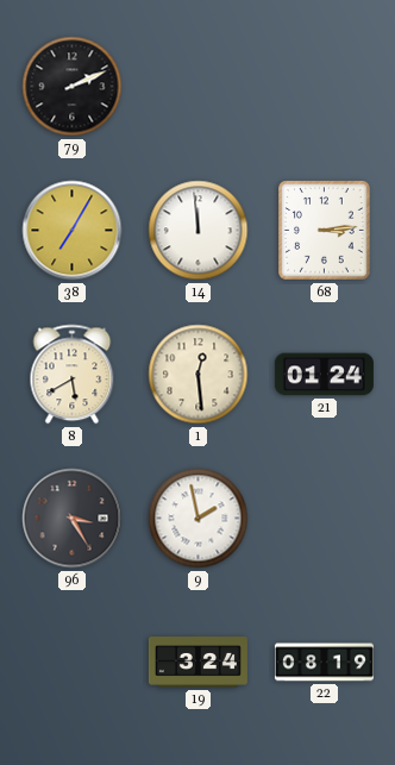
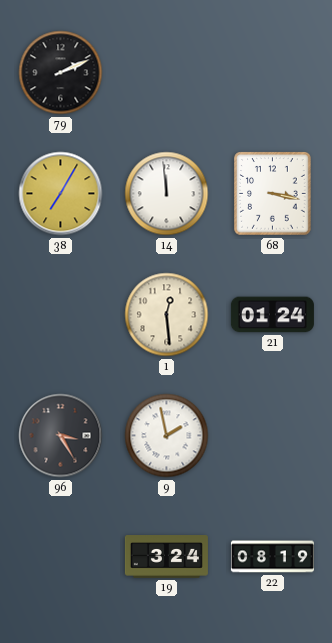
68: 3:14 -> 3:17
8: 5:40 -> none
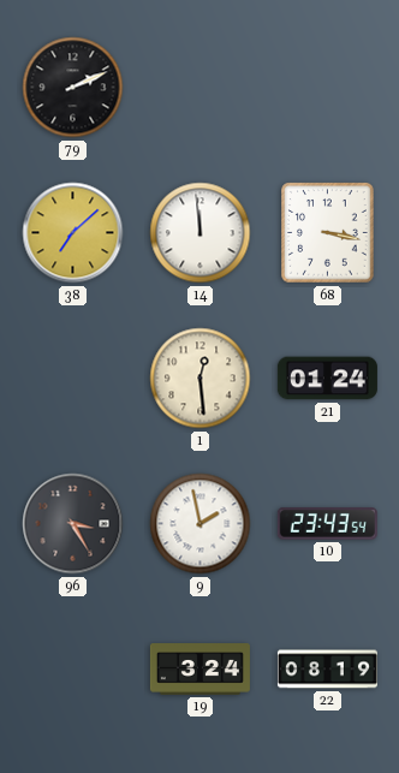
38: 7:05 -> 7:08
10: none -> 23:43
